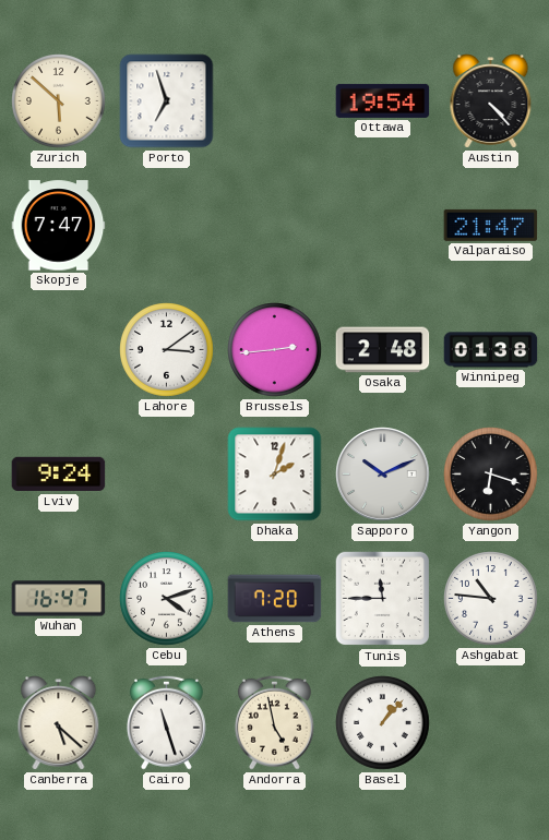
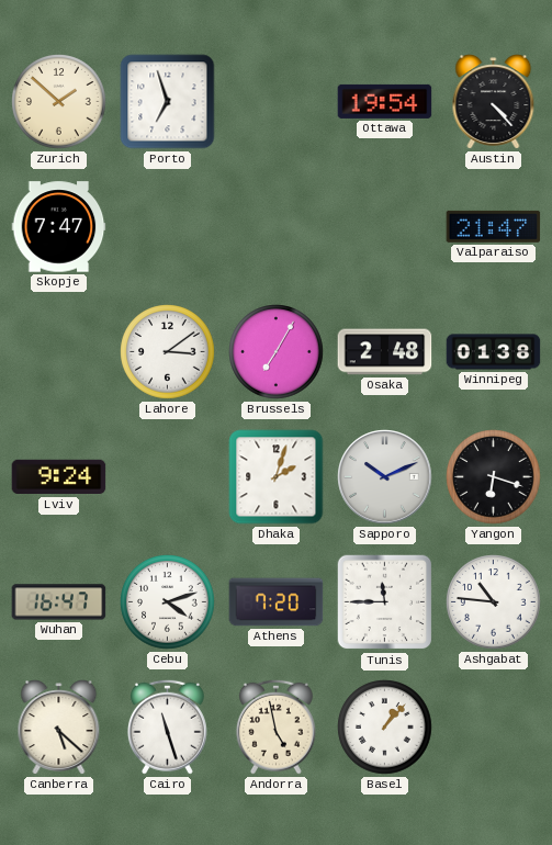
Zurich: 5:52 -> 1:52
Brussels: 2:44 -> 7:05
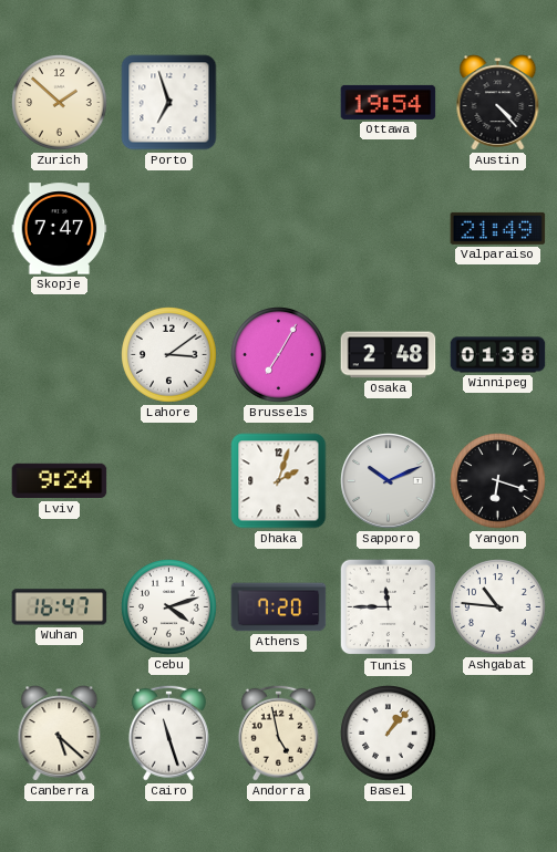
Valparaiso: 21:47 -> 21:49
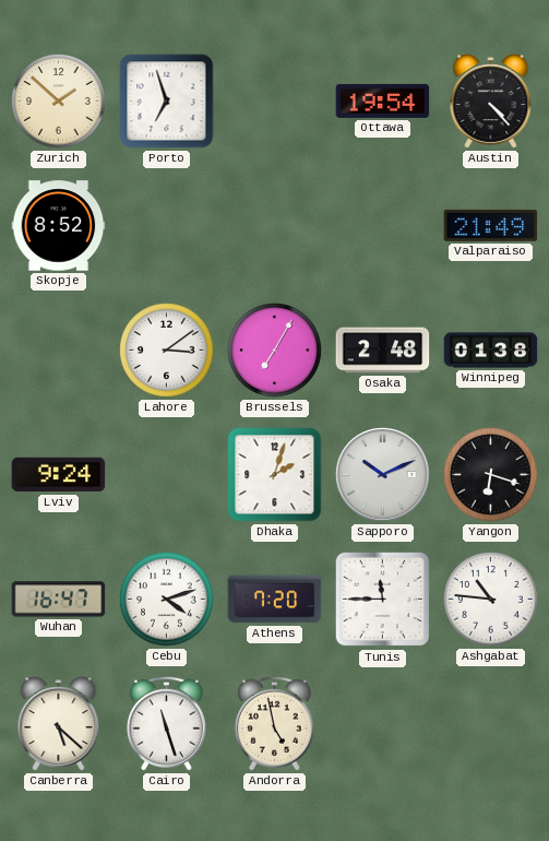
Skopje: 7:47 -> 8:52
Basel: 1:07 -> none
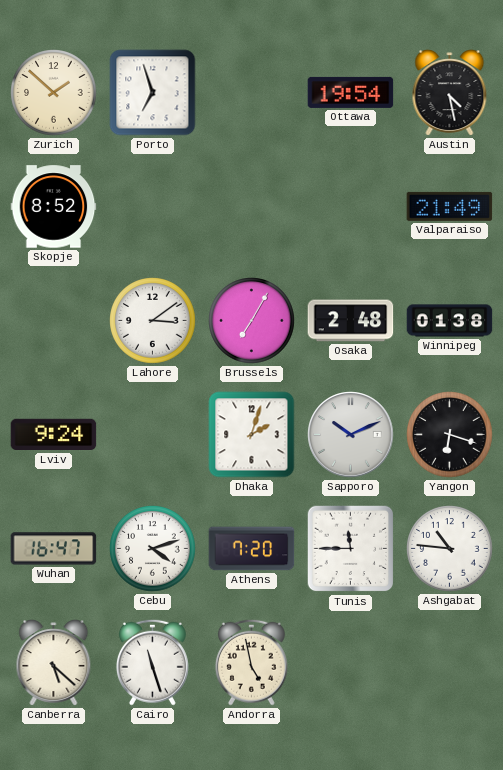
Austin: 4:23 -> 4:28
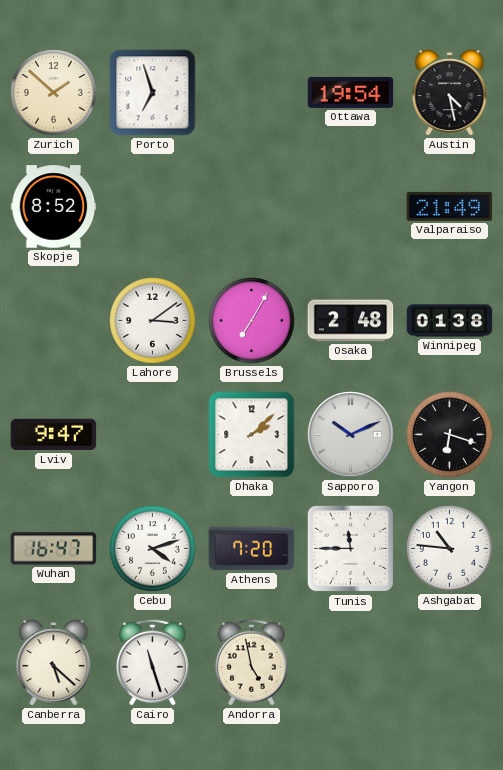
Lviv: 9:24 -> 9:47
Dhaka: 2:03 -> 2:08
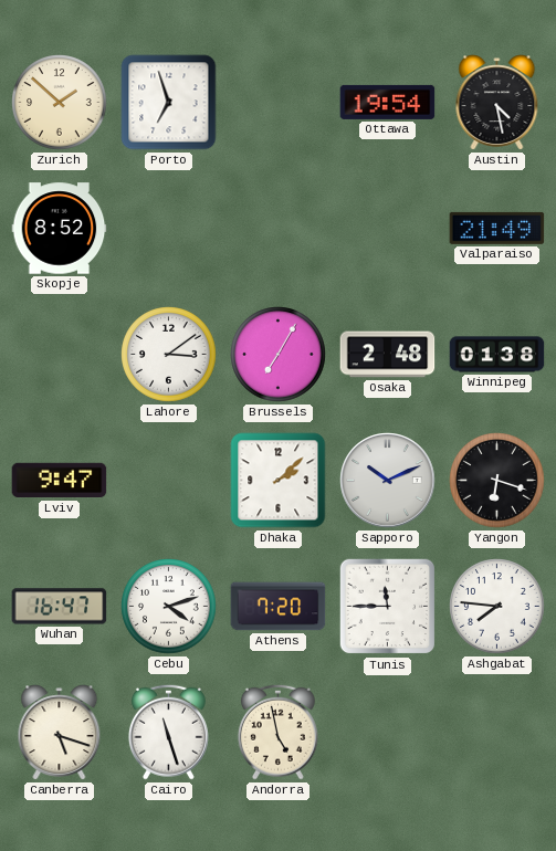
Ashgabat: 10:46 -> 7:46
Canberra: 5:22 -> 5:18
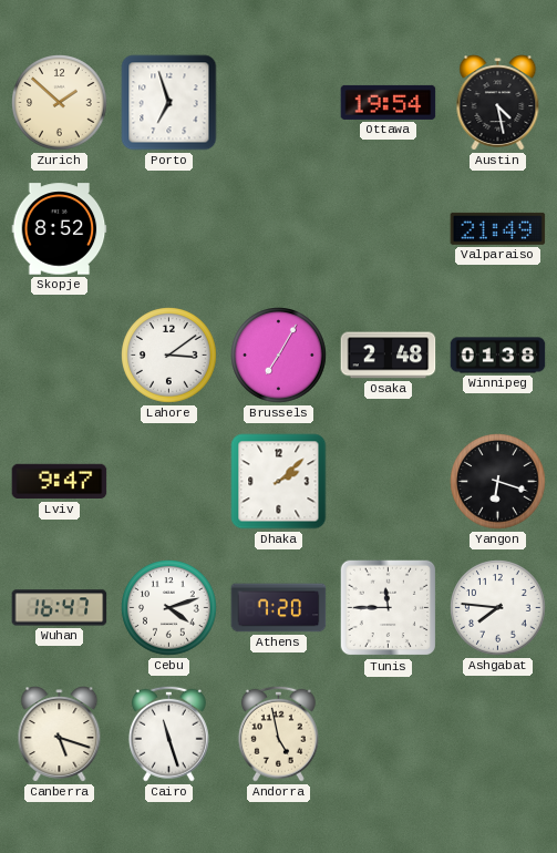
Sapporo: 10:11 -> none
